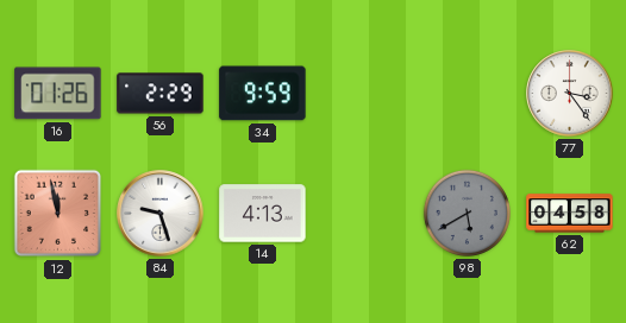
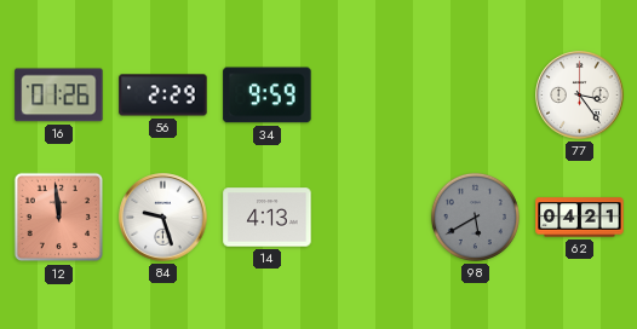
12: 11:58 -> 11:59
62: 04:58 -> 04:21
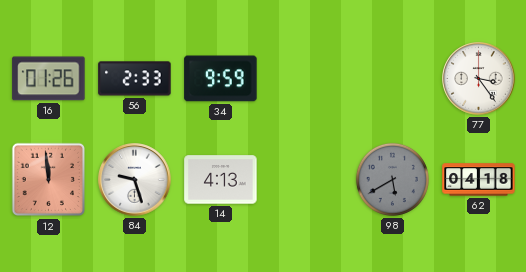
56: 2:29 -> 2:33
62: 04:21 -> 04:18
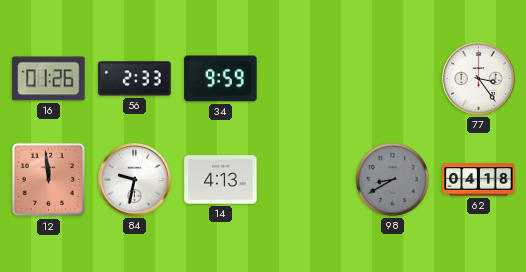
84: 9:27 -> 9:32
98: 5:40 -> 8:40
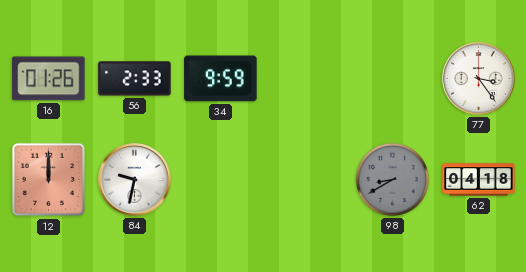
12: 11:59 -> 12:00
14: 4:13 -> none
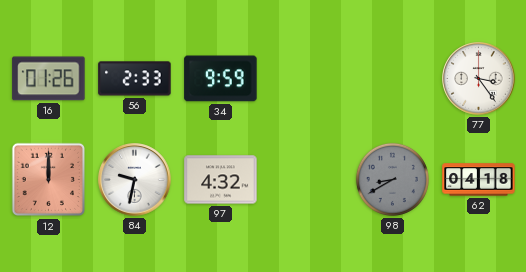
97: none -> 4:32
